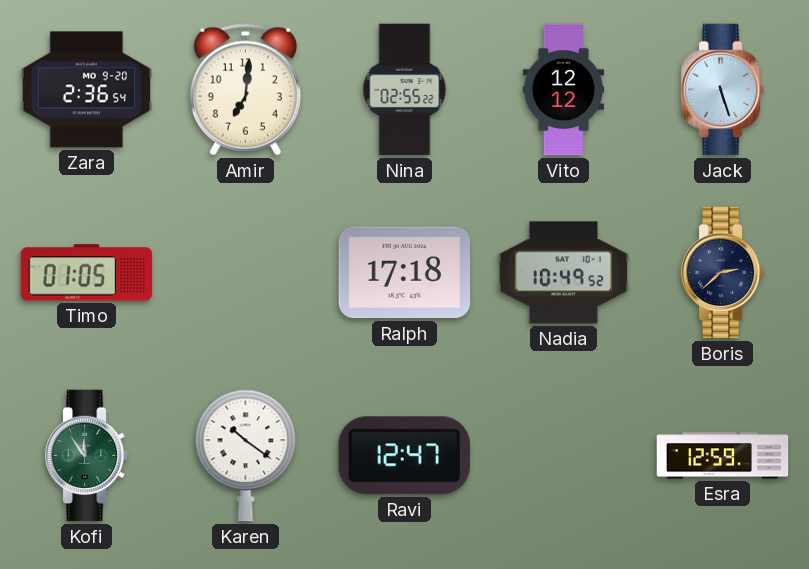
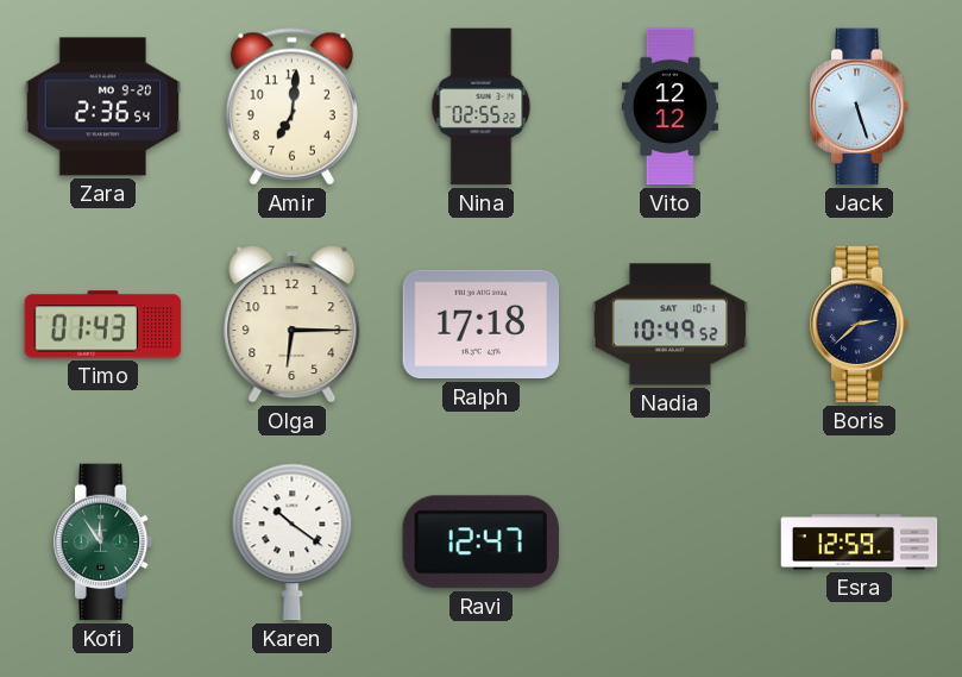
Timo: 01:05 -> 01:43
Olga: none -> 6:15
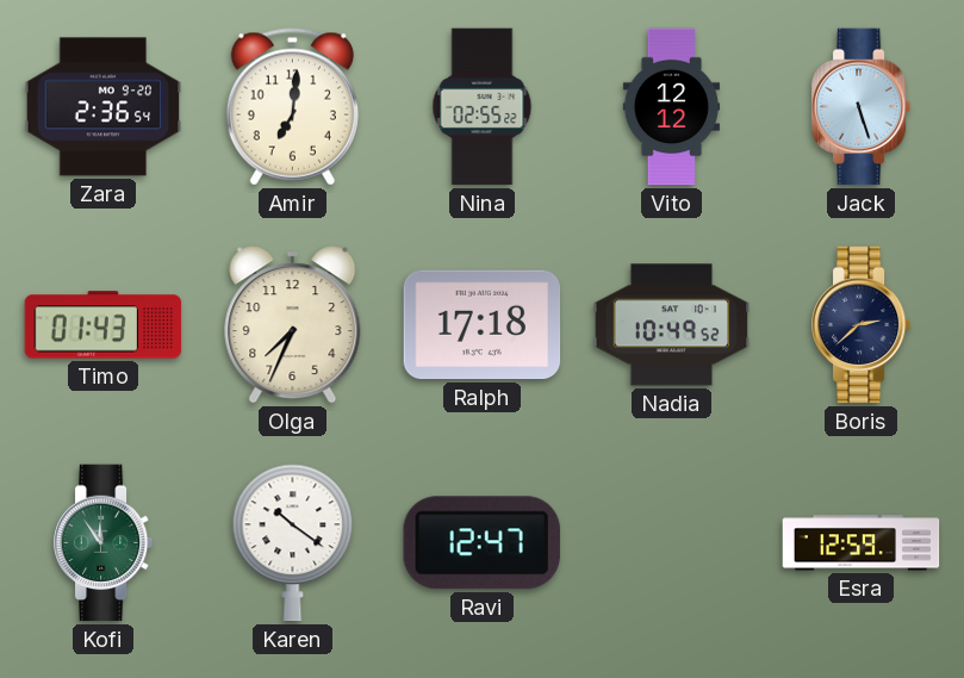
Olga: 6:15 -> 7:34
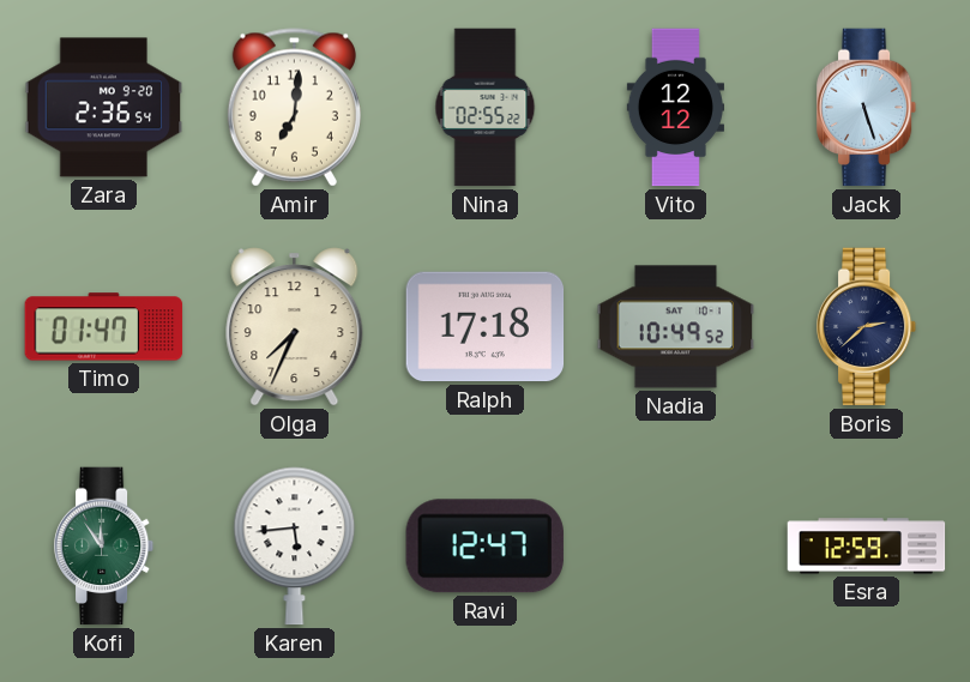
Timo: 01:43 -> 01:47
Karen: 10:21 -> 5:44
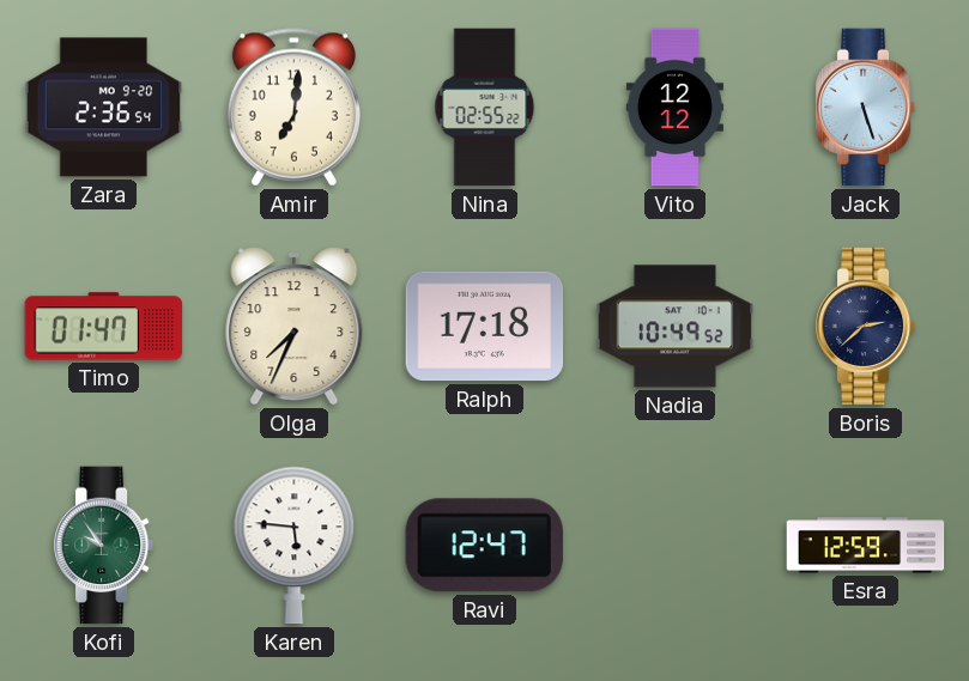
Kofi: 11:54 -> 9:54
Karen: 5:44 -> 5:46
